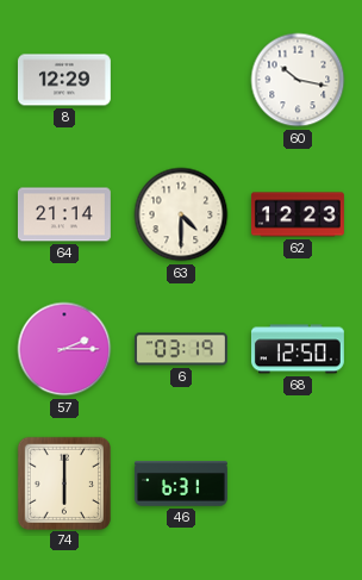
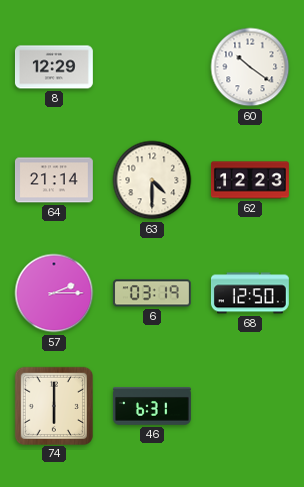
60: 10:17 -> 10:21
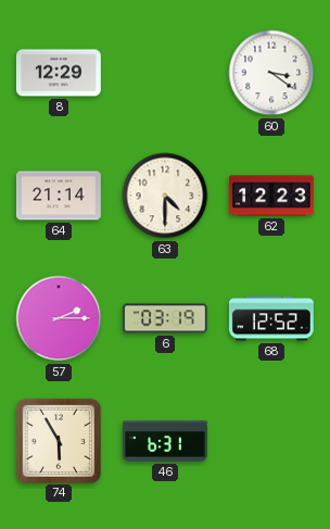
60: 10:21 -> 3:21
68: 12:50 -> 12:52
74: 6:00 -> 5:55
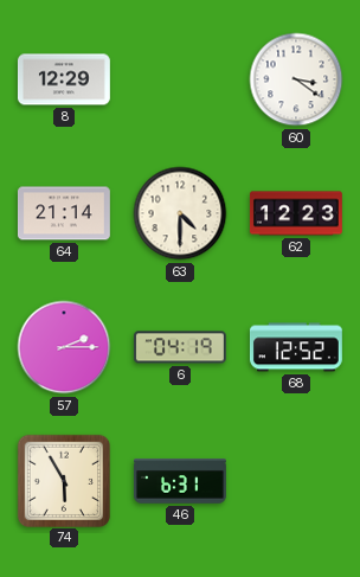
6: 03:19 -> 04:19
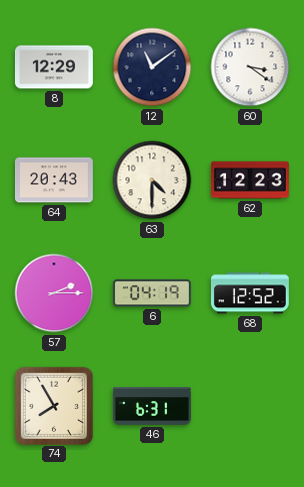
12: none -> 11:09
64: 21:14 -> 20:43
74: 5:55 -> 7:55
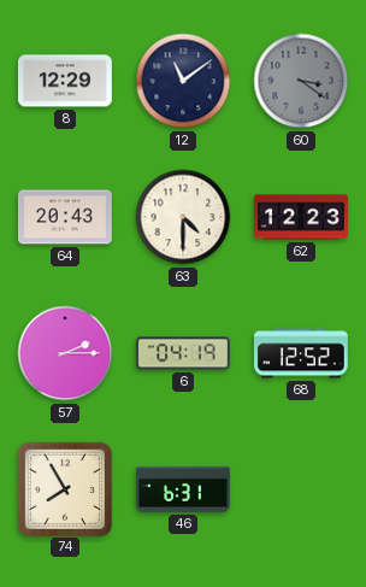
60 dial: white -> grey
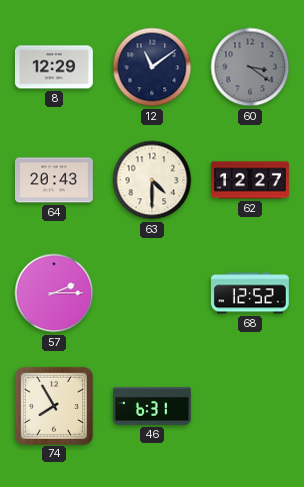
62: 12:23 -> 12:27
6: 04:19 -> none
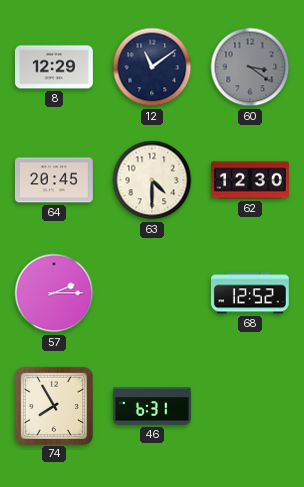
64: 20:43 -> 20:45
62: 12:27 -> 12:30
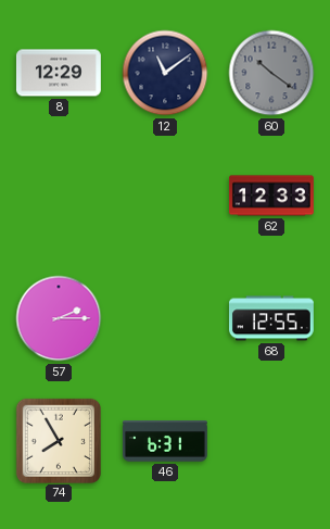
60: 3:21 -> 10:21
64: 20:45 -> none
63: 4:30 -> none
62: 12:30 -> 12:33
68: 12:52 -> 12:55
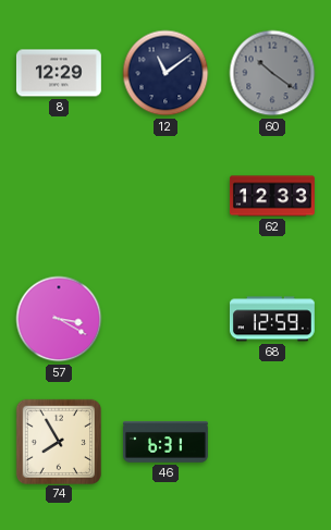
57: 2:15 -> 3:20
68: 12:55 -> 12:59
